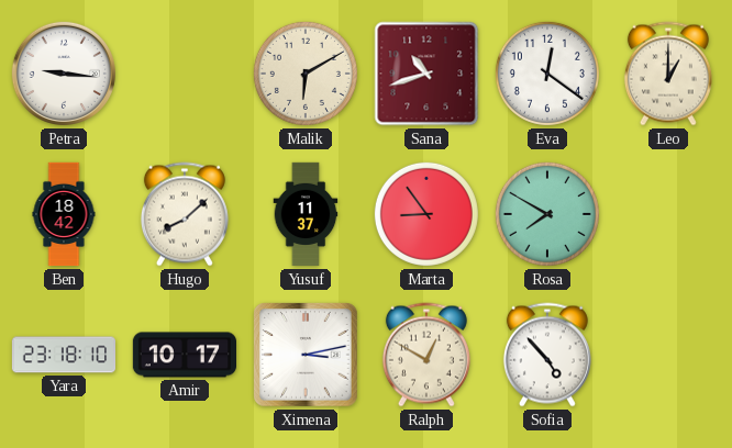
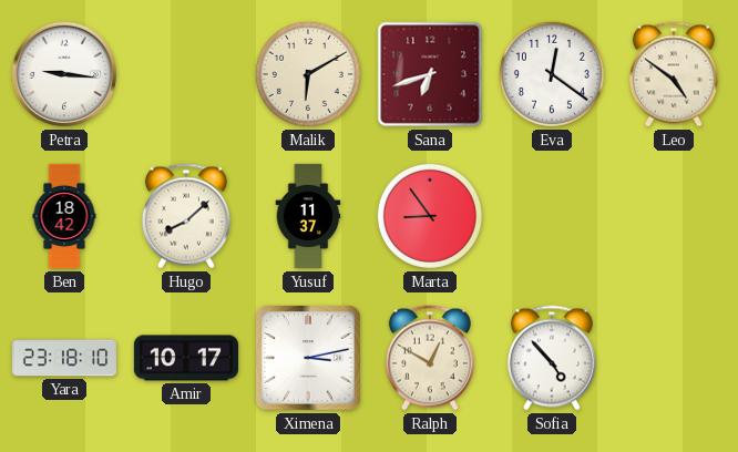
Sana: 10:42 -> 6:42
Leo: 1:00 -> 4:51
Rosa: 7:50 -> none
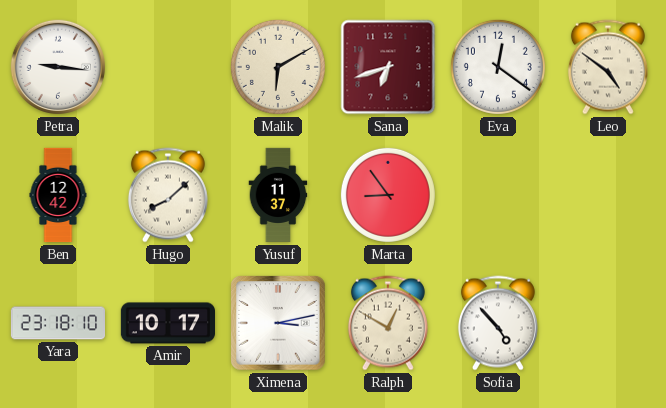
Ben: 18:42 -> 12:42
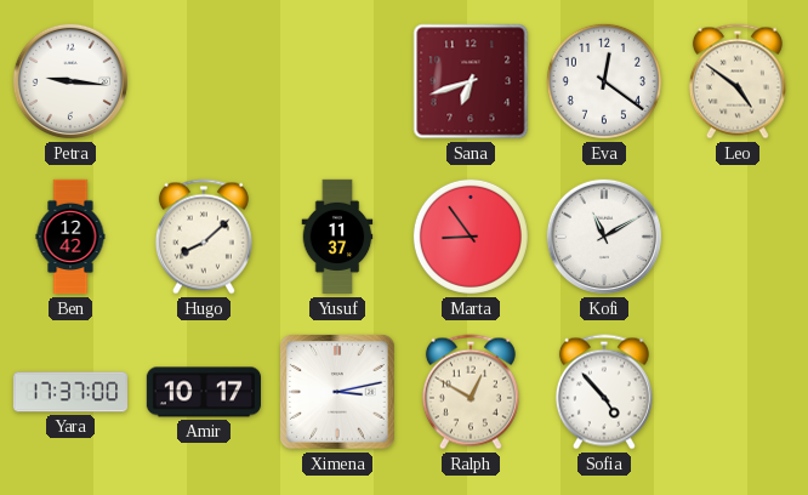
Malik: 6:10 -> none
Kofi: none -> 11:10
Yara: 23:18 -> 17:37
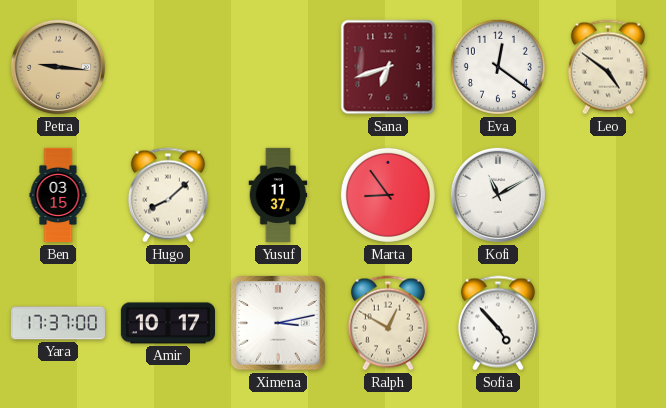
Petra dial: white -> champagne
Ben: 12:42 -> 03:15
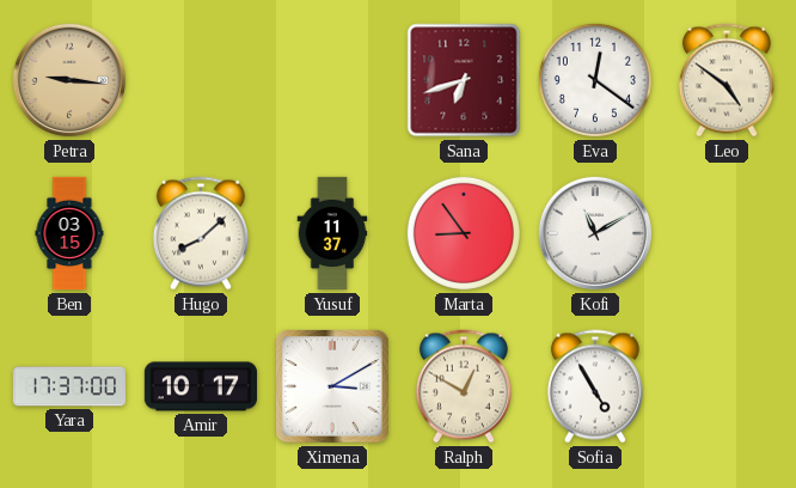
Ximena: 3:13 -> 3:10
Sofia: 4:53 -> 4:55
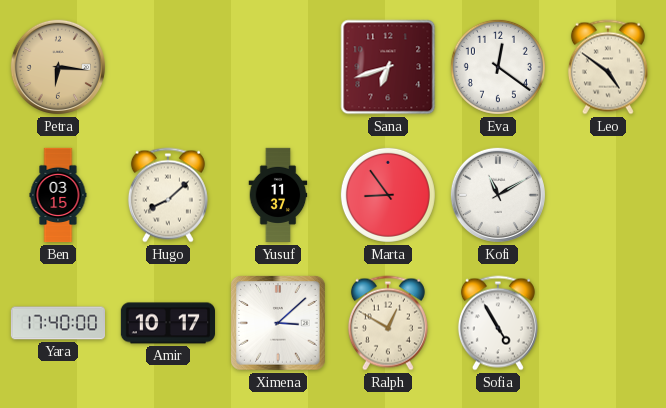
Petra: 9:16 -> 6:16
Yara: 17:37 -> 17:40
Ximena: 3:10 -> 3:08
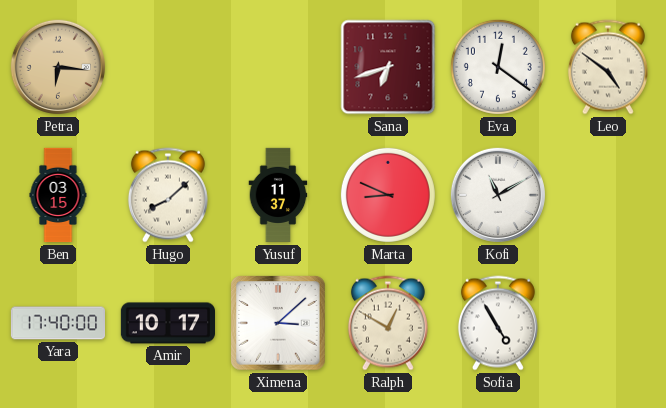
Marta: 8:54 -> 8:49
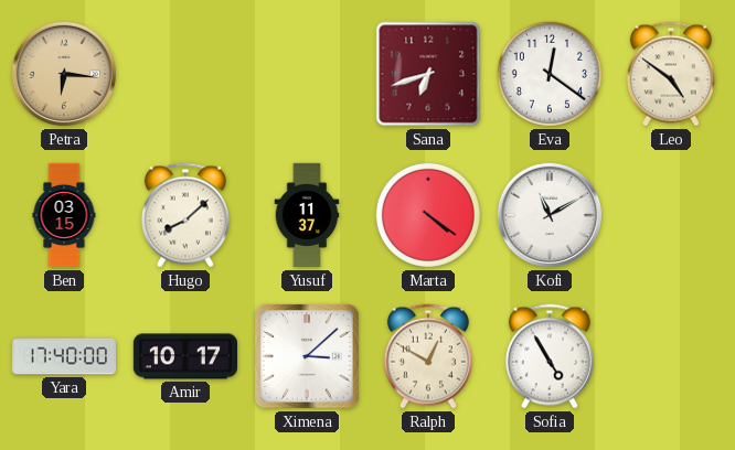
Marta: 8:49 -> 4:21
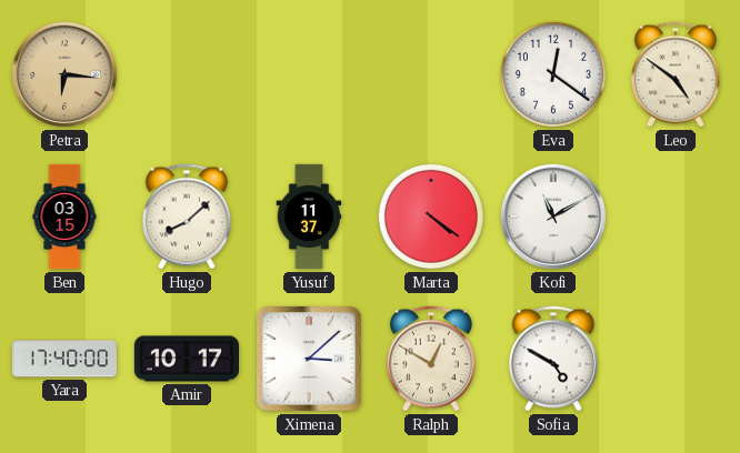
Sana: 6:42 -> none
Sofia: 4:55 -> 4:50
